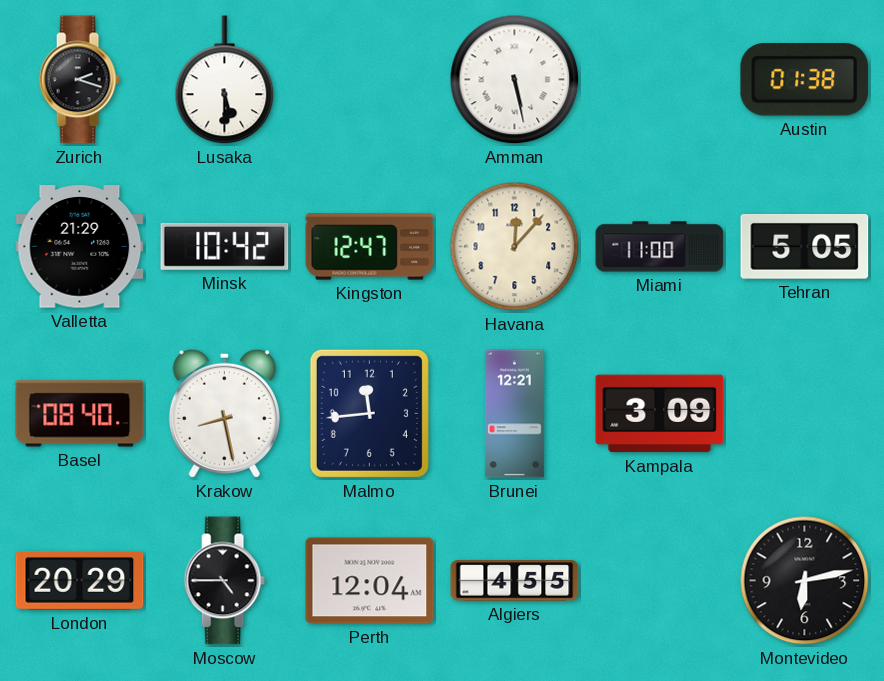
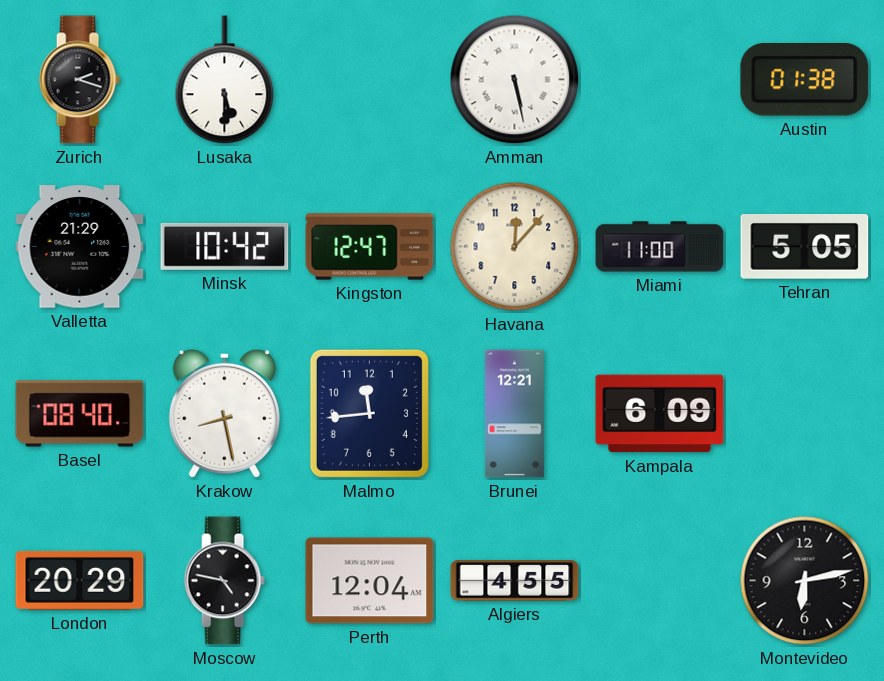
Kampala: 3:09 -> 6:09
Moscow: 4:45 -> 4:47
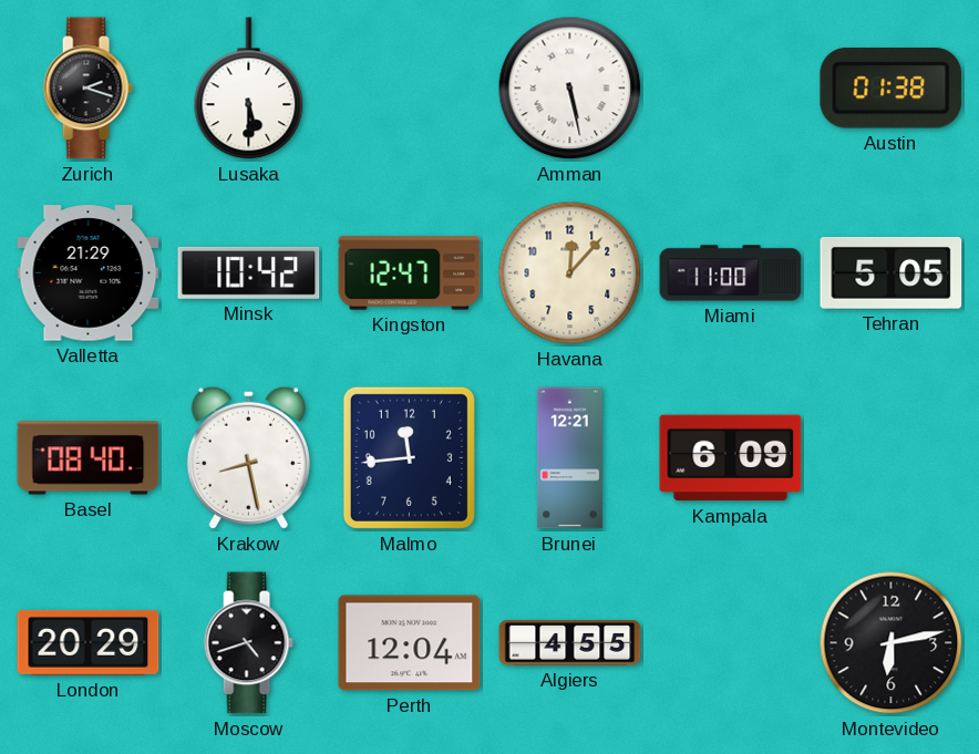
Moscow: 4:47 -> 4:42
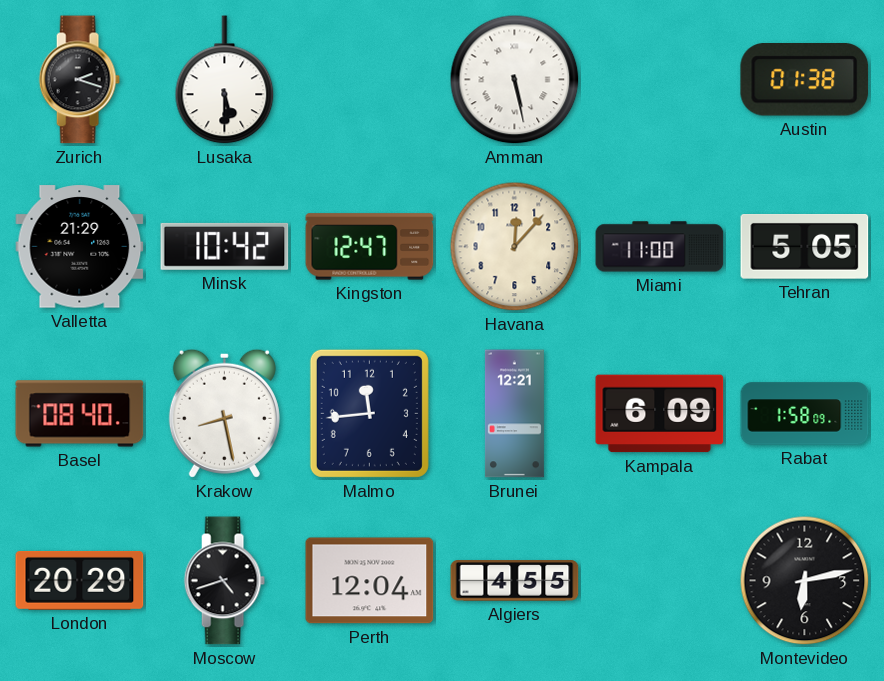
Rabat: none -> 1:58
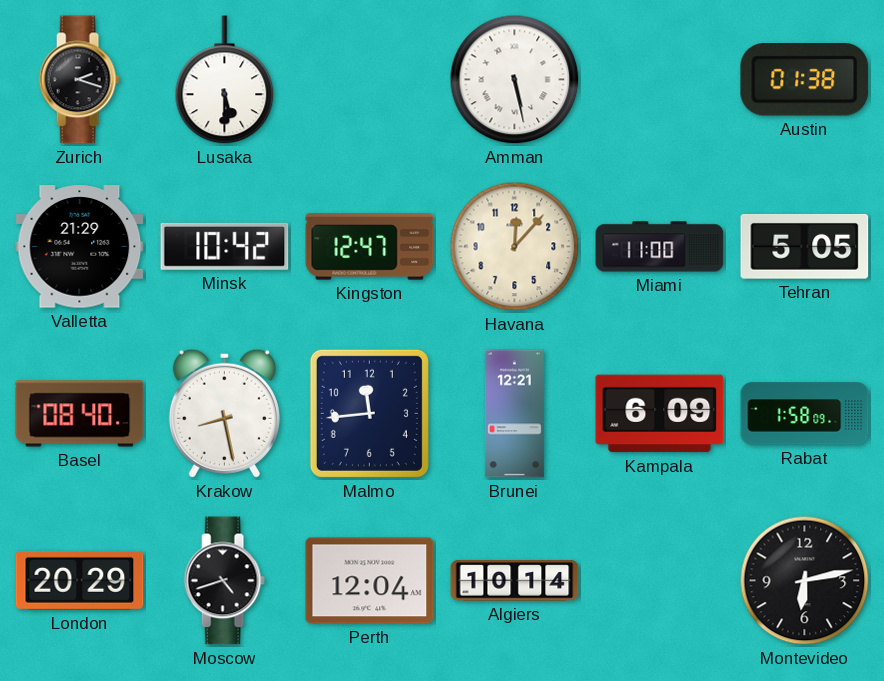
Algiers: 4:55 -> 10:14
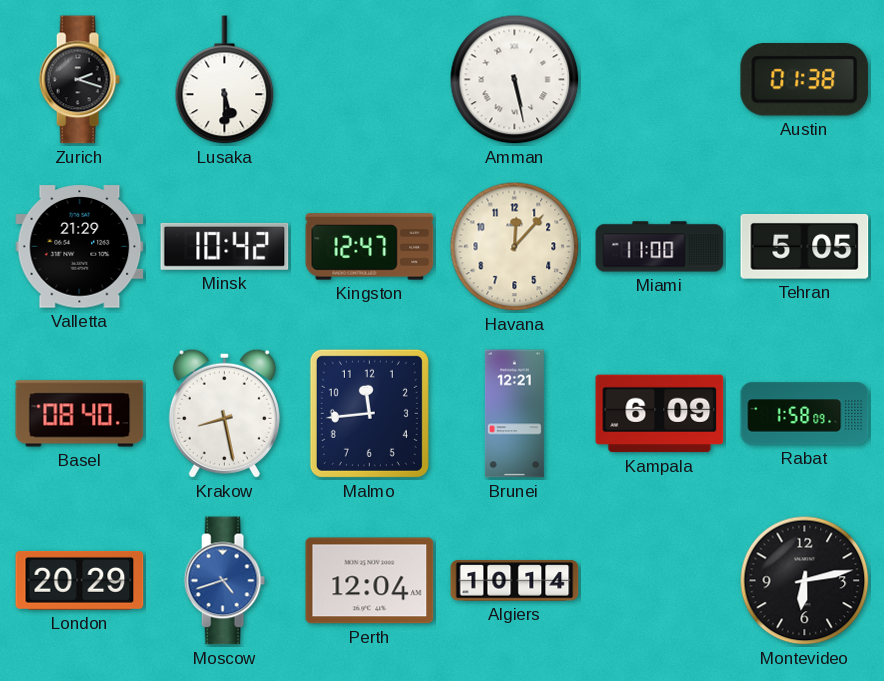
Moscow dial: black -> blue
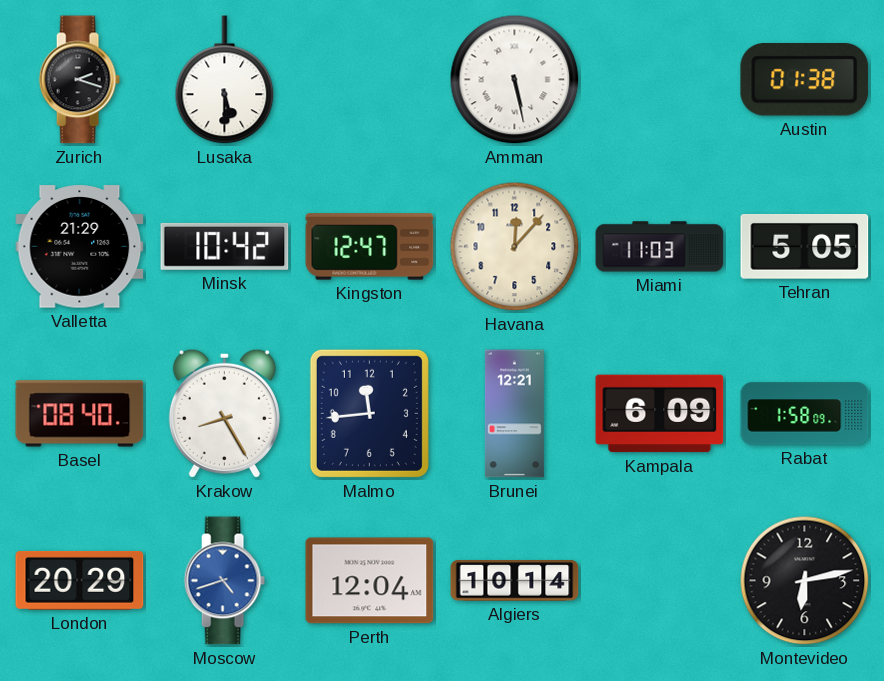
Miami: 11:00 -> 11:03
Krakow: 8:28 -> 8:25
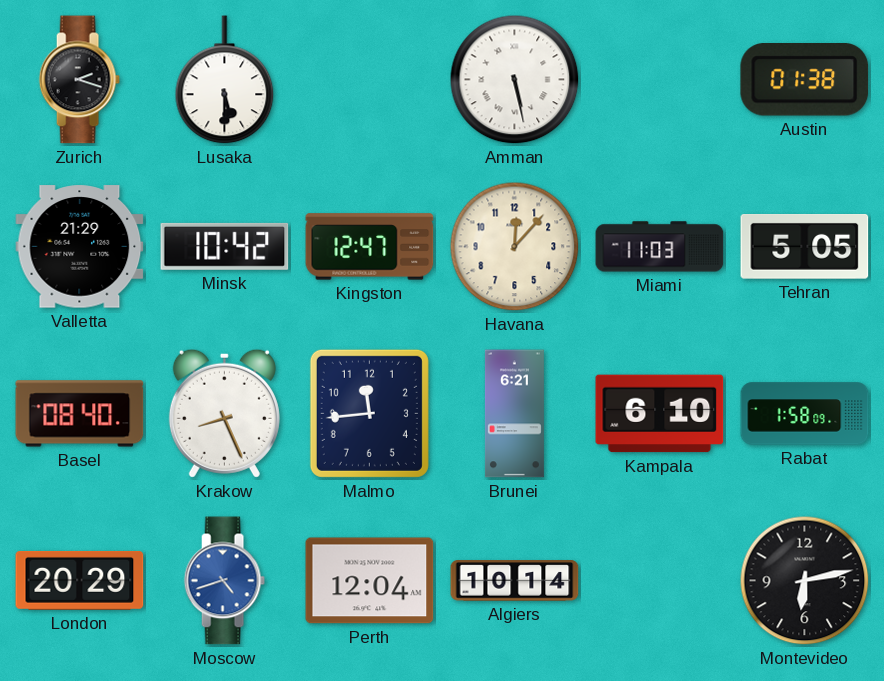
Krakow: 8:25 -> 8:26
Brunei: 12:21 -> 6:21
Kampala: 6:09 -> 6:10
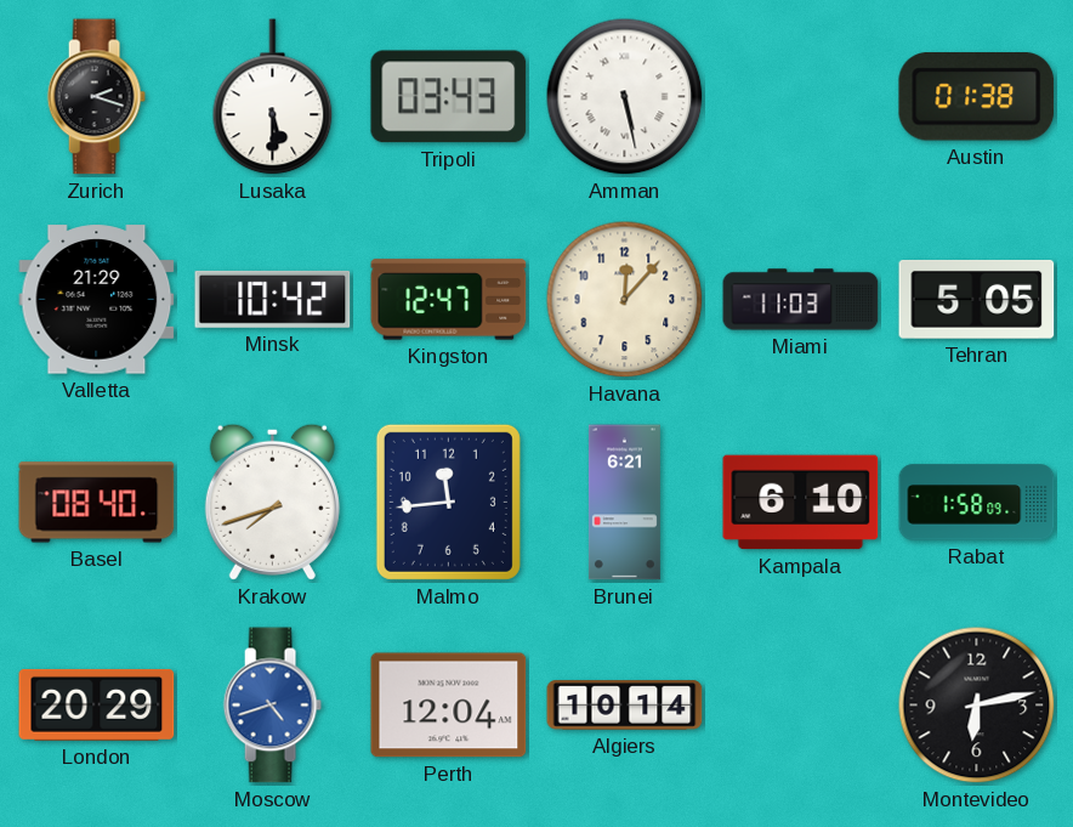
Tripoli: none -> 03:43
Krakow: 8:26 -> 7:42
